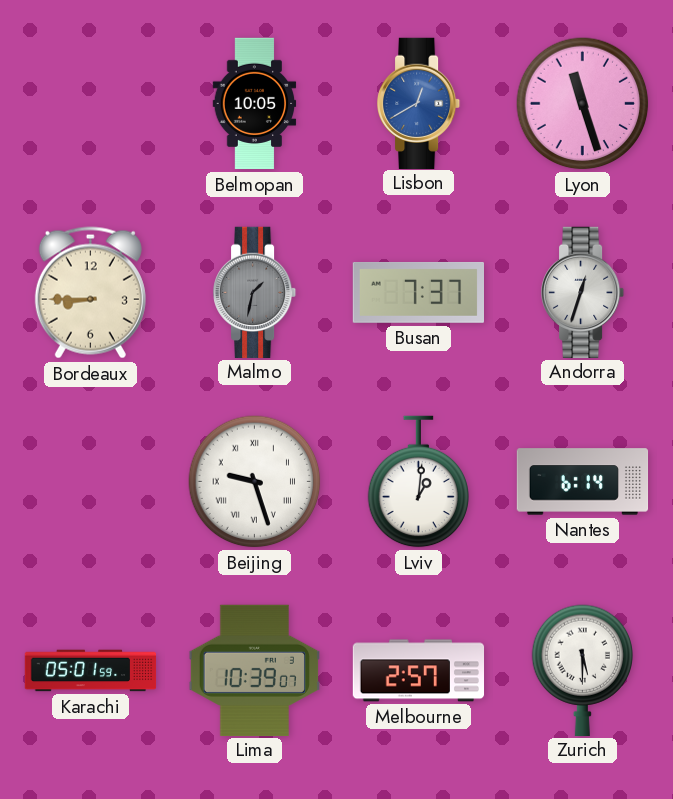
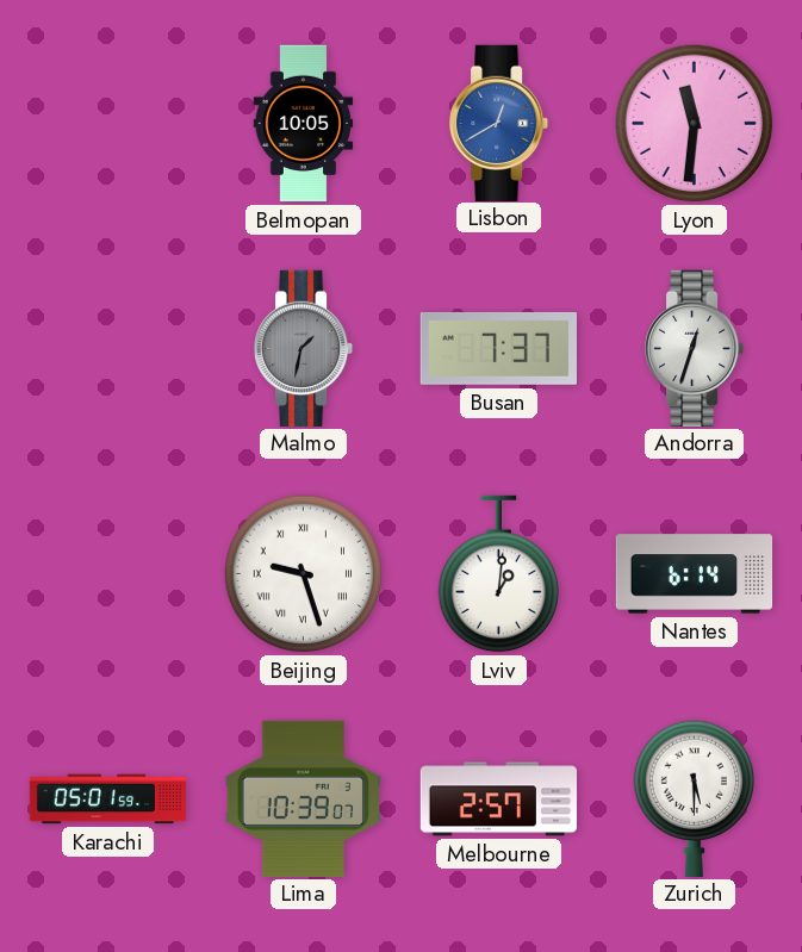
Lyon: 11:27 -> 11:31
Bordeaux: 8:45 -> none
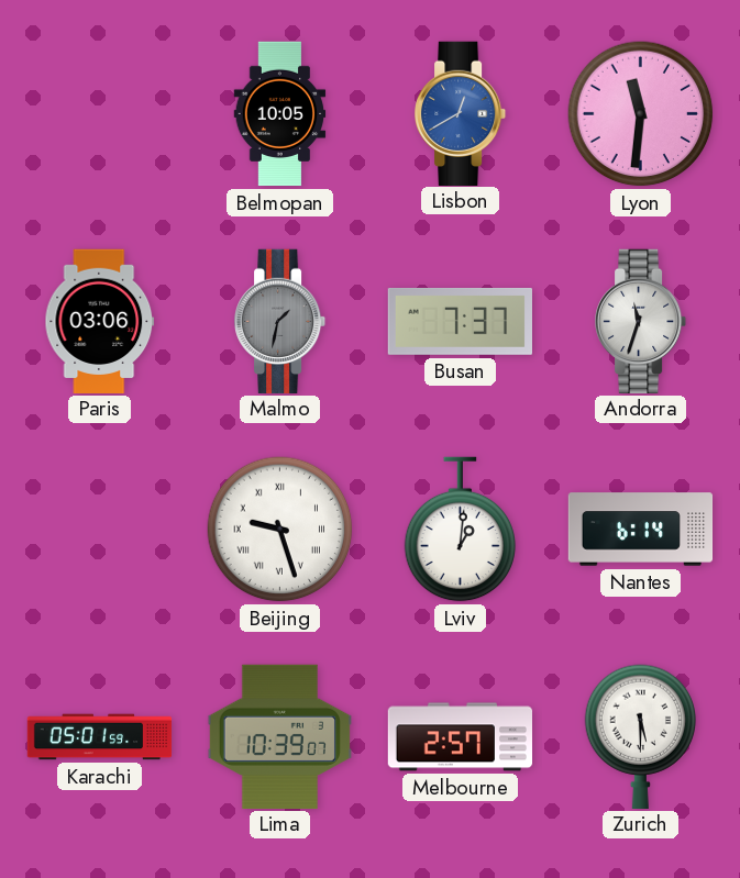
Paris: none -> 03:06
Andorra: 12:33 -> 11:33
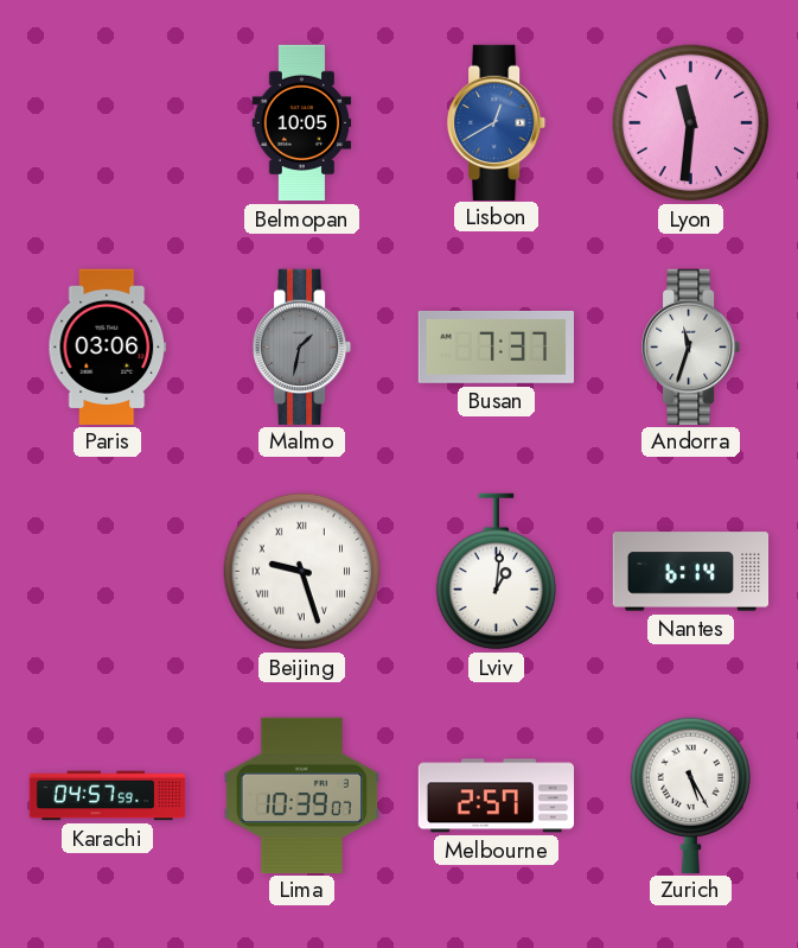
Karachi: 05:01 -> 04:57
Zurich: 5:30 -> 5:25
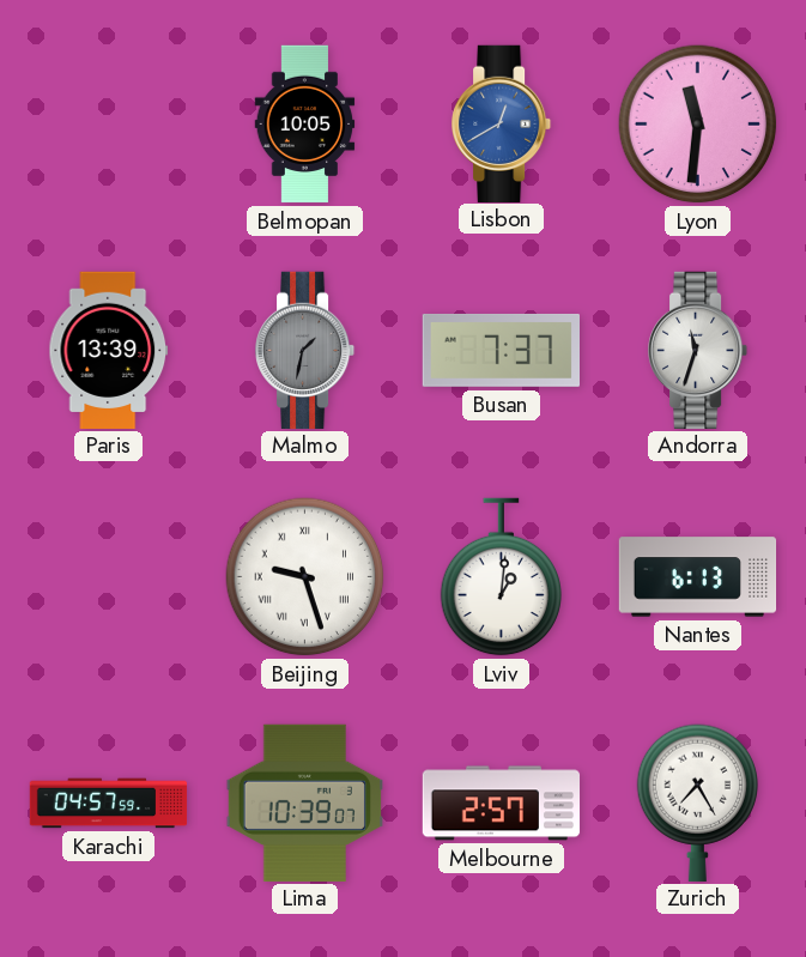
Paris: 03:06 -> 13:39
Nantes: 6:14 -> 6:13
Zurich: 5:25 -> 7:25
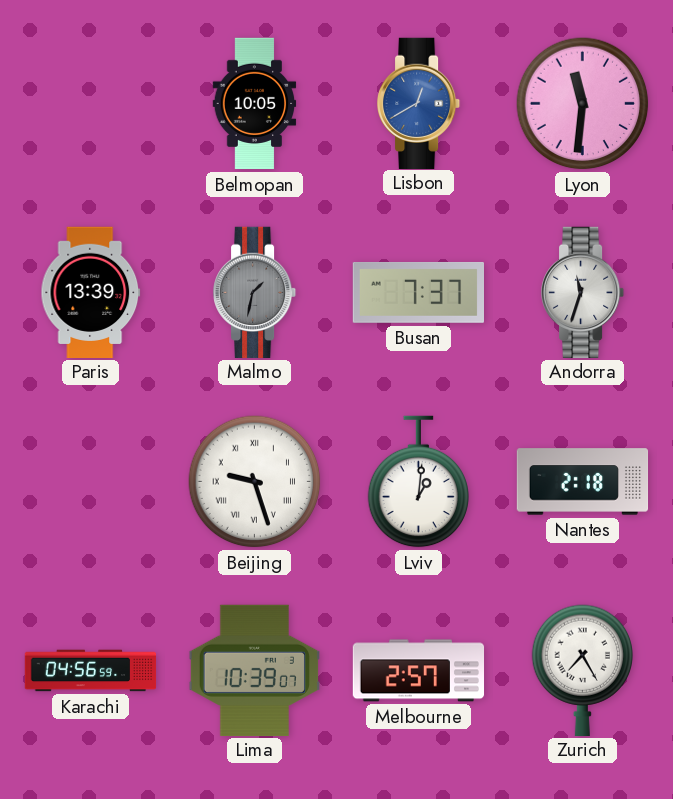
Nantes: 6:13 -> 2:18
Karachi: 04:57 -> 04:56
